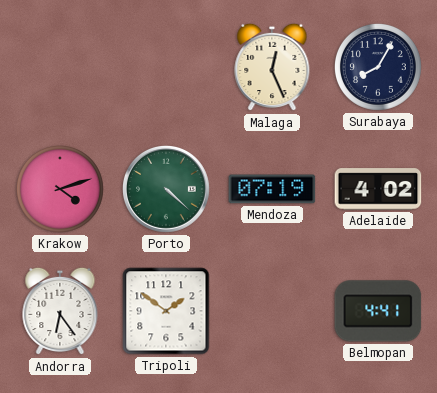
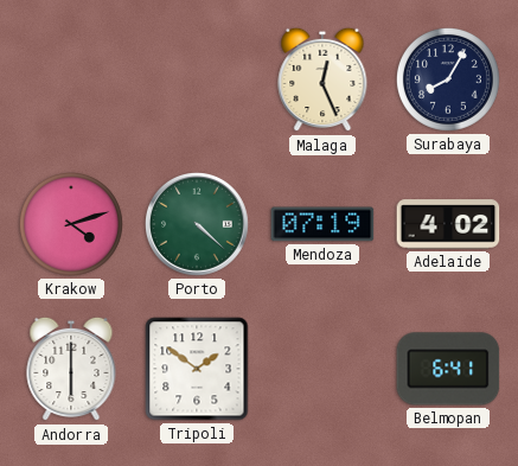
Andorra: 6:24 -> 6:00
Belmopan: 4:41 -> 6:41
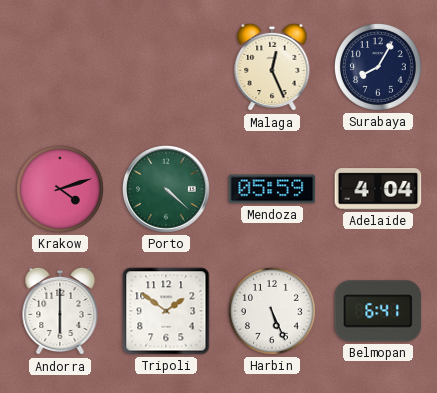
Mendoza: 07:19 -> 05:59
Adelaide: 4:02 -> 4:04
Harbin: none -> 5:26
